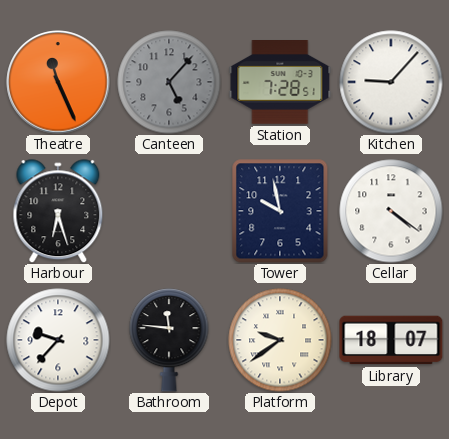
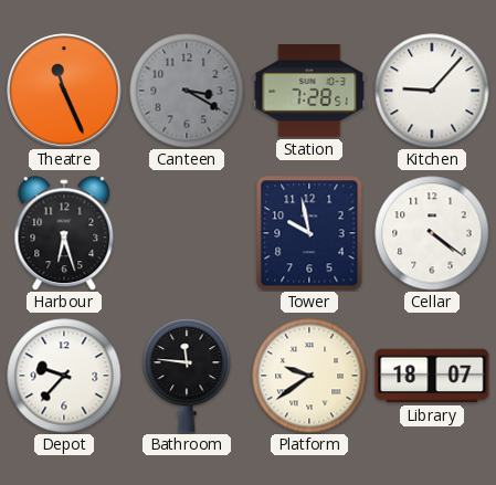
Canteen: 5:07 -> 3:20
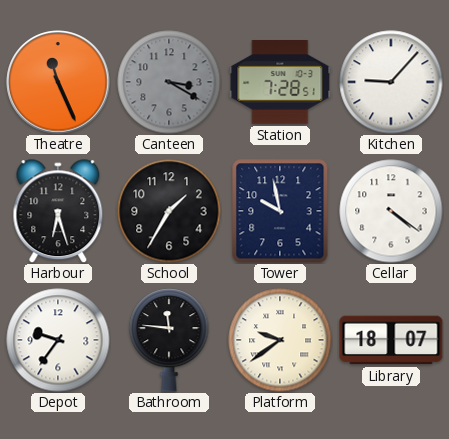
School: none -> 1:35
Depot: 9:37 -> 9:36
